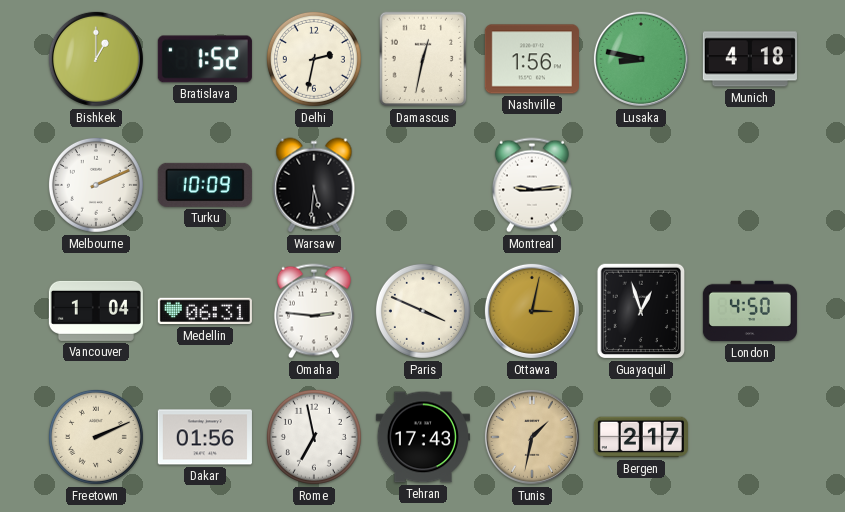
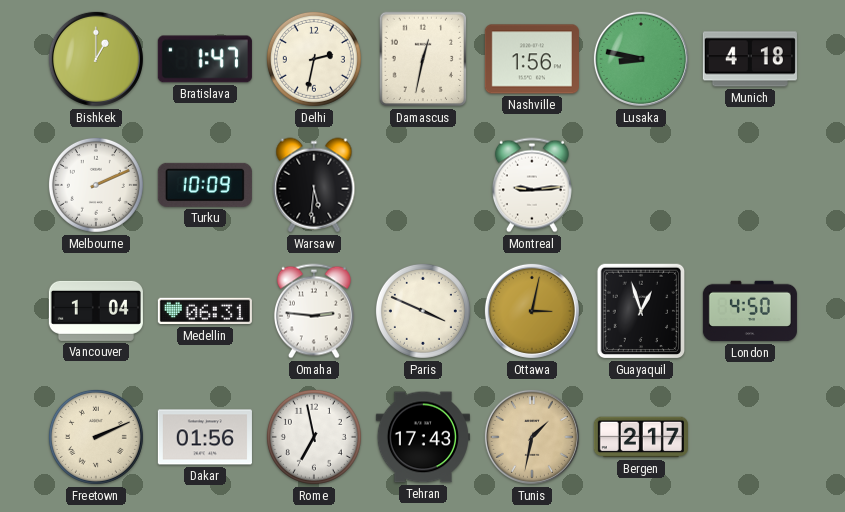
Bratislava: 1:52 -> 1:47
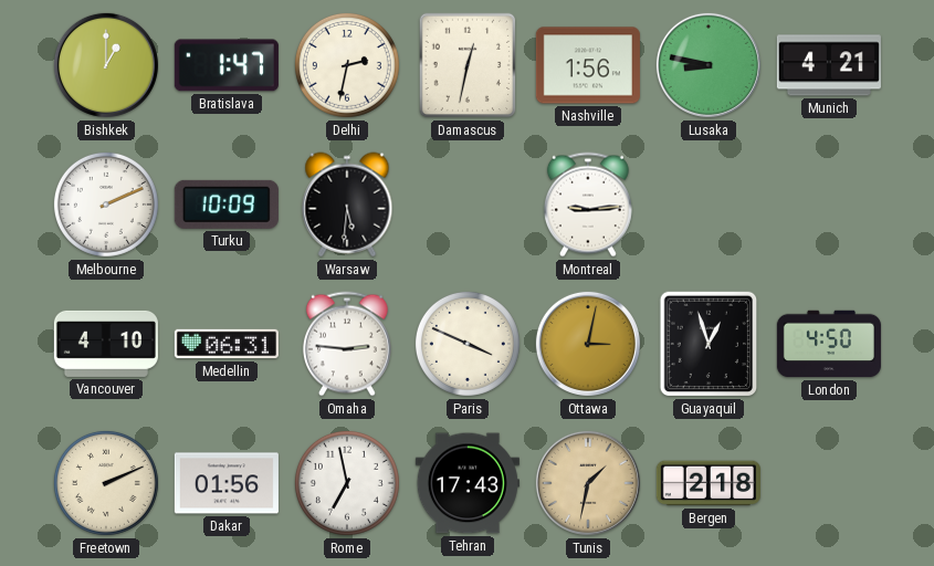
Munich: 4:18 -> 4:21
Vancouver: 1:04 -> 4:10
Bergen: 2:17 -> 2:18
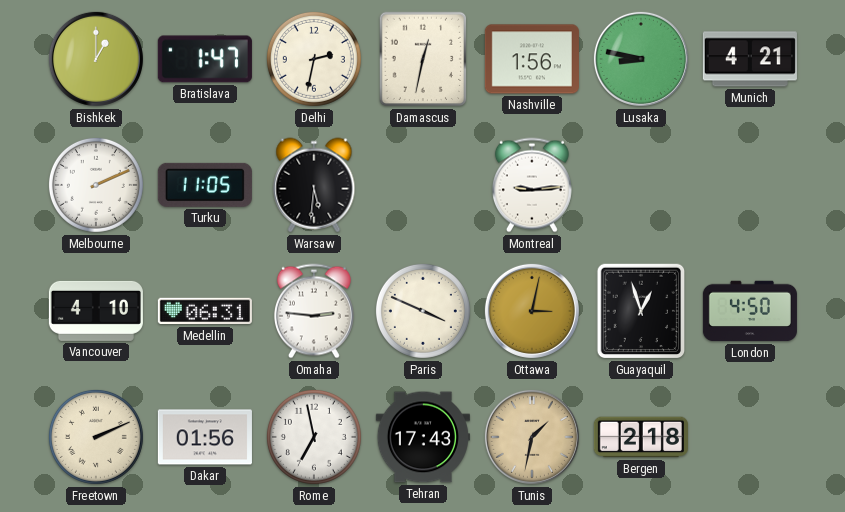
Turku: 10:09 -> 11:05
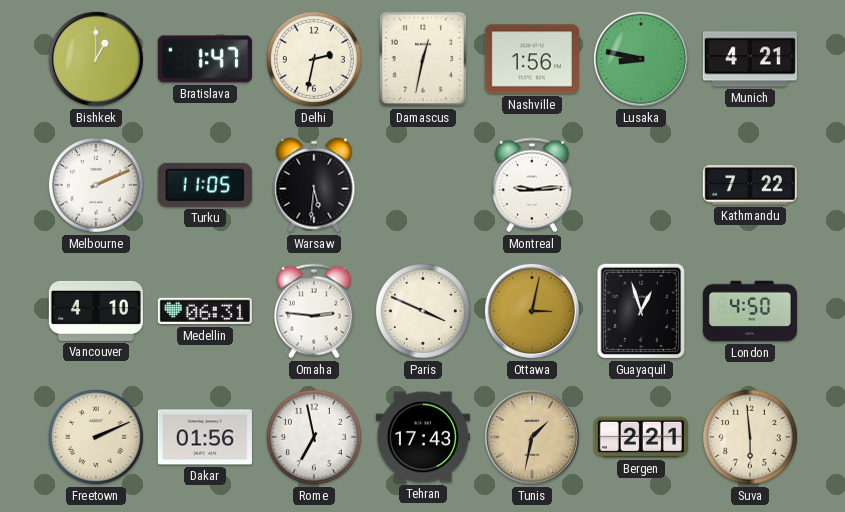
Kathmandu: none -> 7:22
Bergen: 2:18 -> 2:21
Suva: none -> 5:59
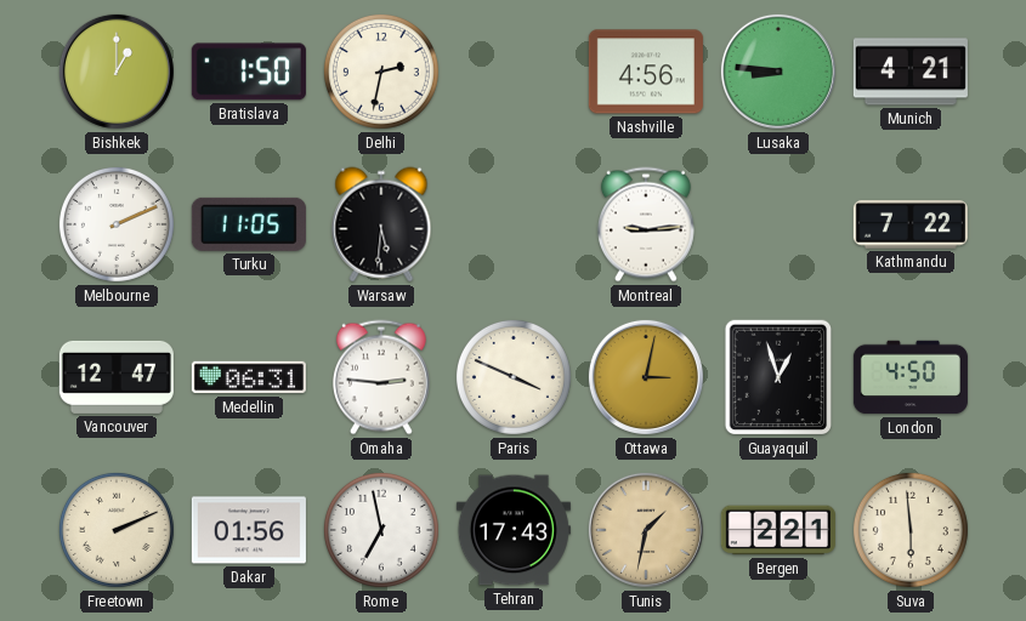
Bratislava: 1:47 -> 1:50
Damascus: 12:32 -> none
Nashville: 1:56 -> 4:56
Lusaka: 8:47 -> 8:46
Vancouver: 4:10 -> 12:47
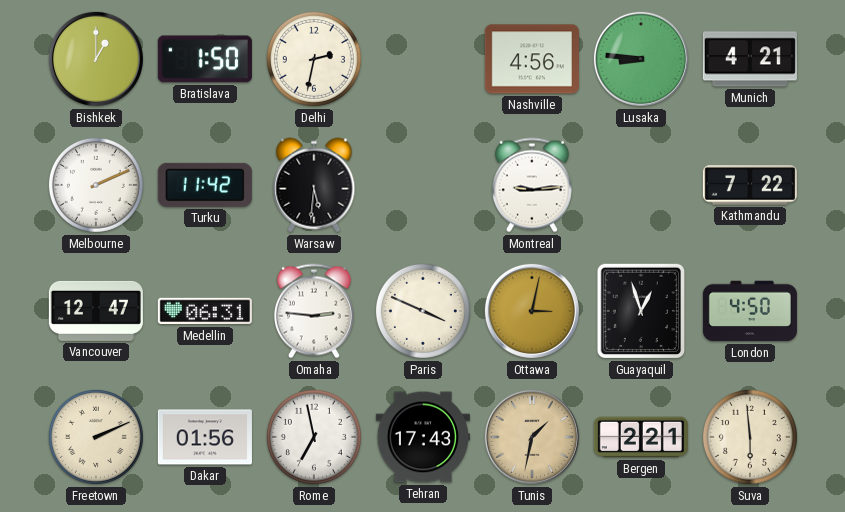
Turku: 11:05 -> 11:42
